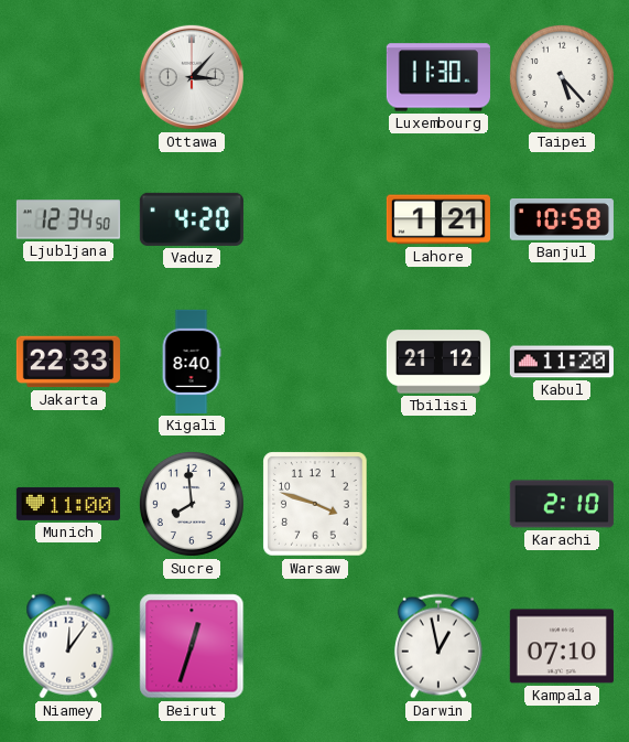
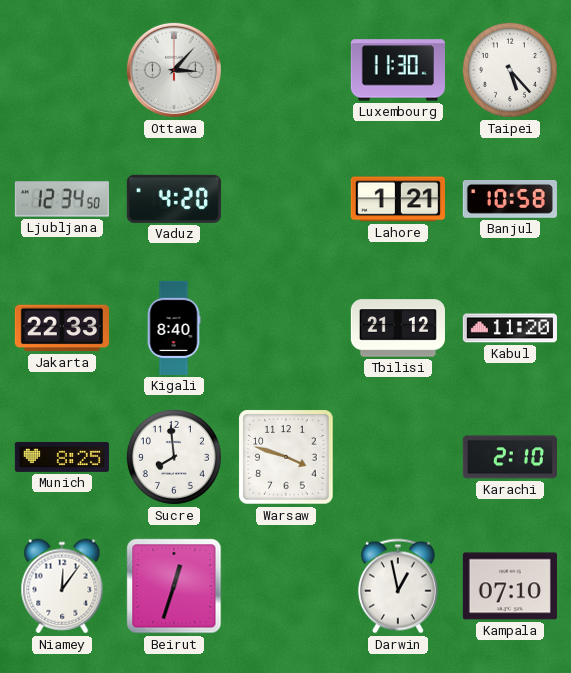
Munich: 11:00 -> 8:25
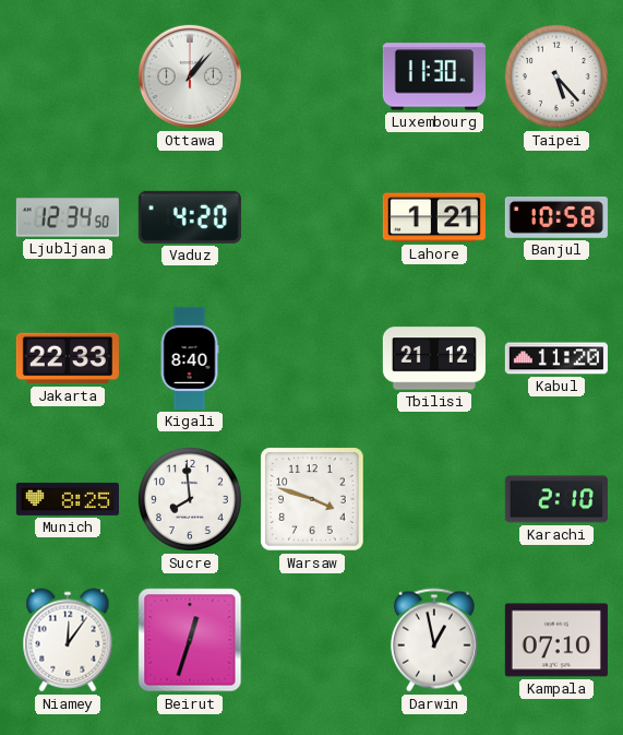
Ottawa: 3:07 -> 1:07
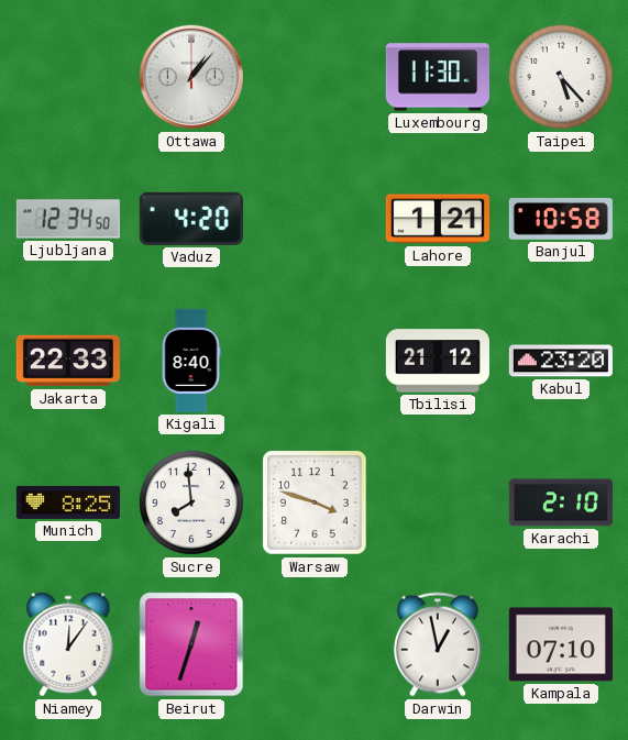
Kabul: 11:20 -> 23:20
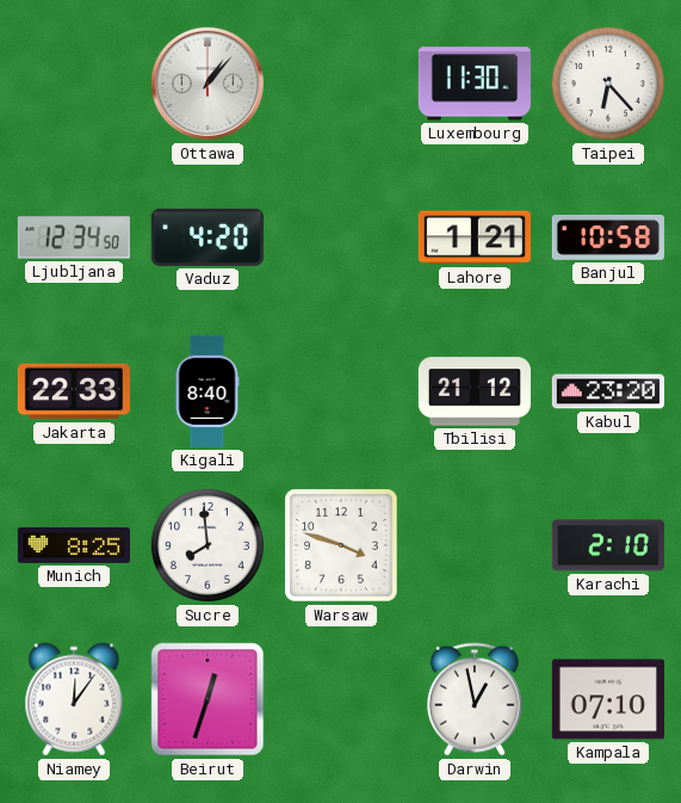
Taipei: 5:23 -> 6:23
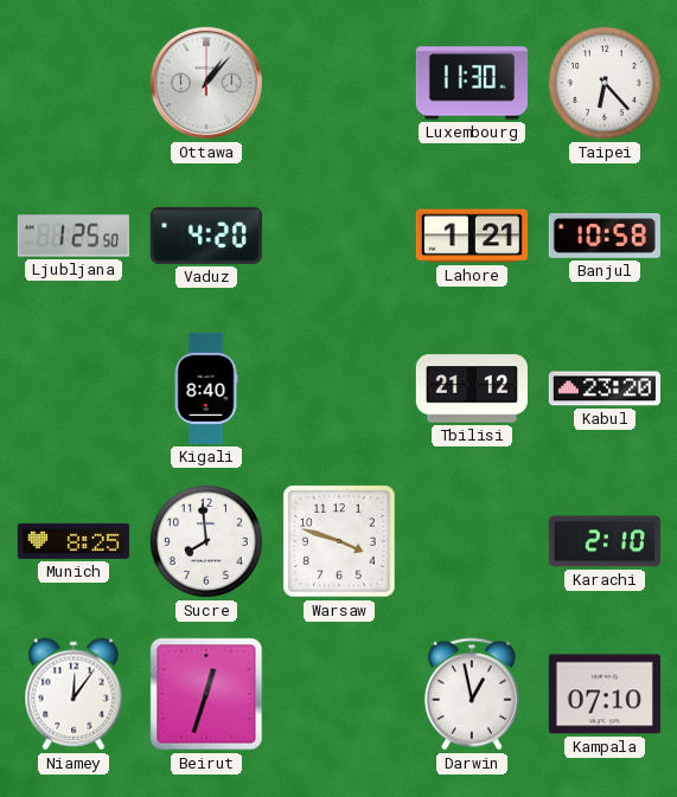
Ljubljana: 12:34 -> 1:25
Jakarta: 22:33 -> none
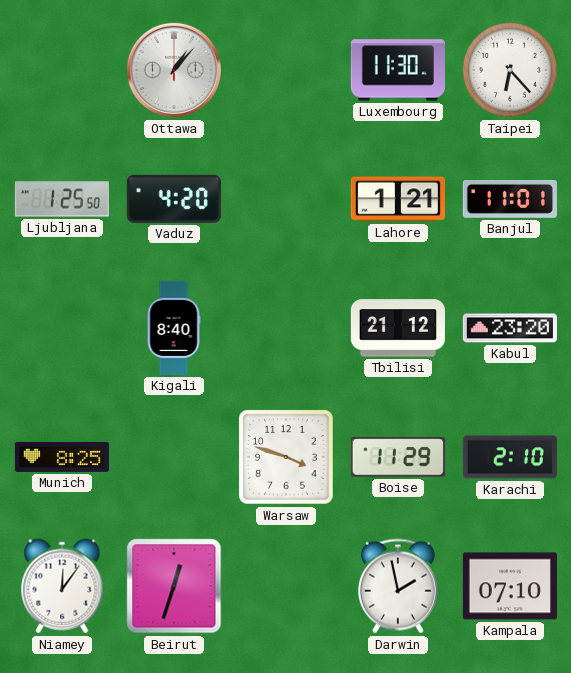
Banjul: 10:58 -> 11:01
Sucre: 7:59 -> none
Boise: none -> 11:29
Darwin: 12:58 -> 1:58
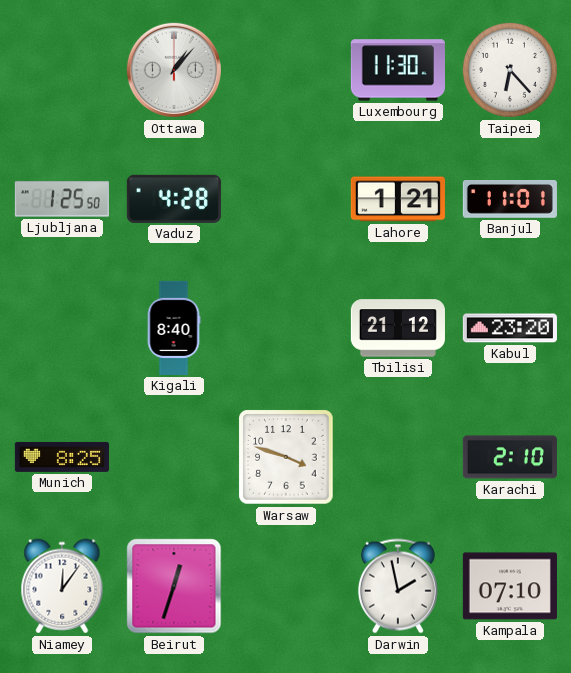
Vaduz: 4:20 -> 4:28
Boise: 11:29 -> none
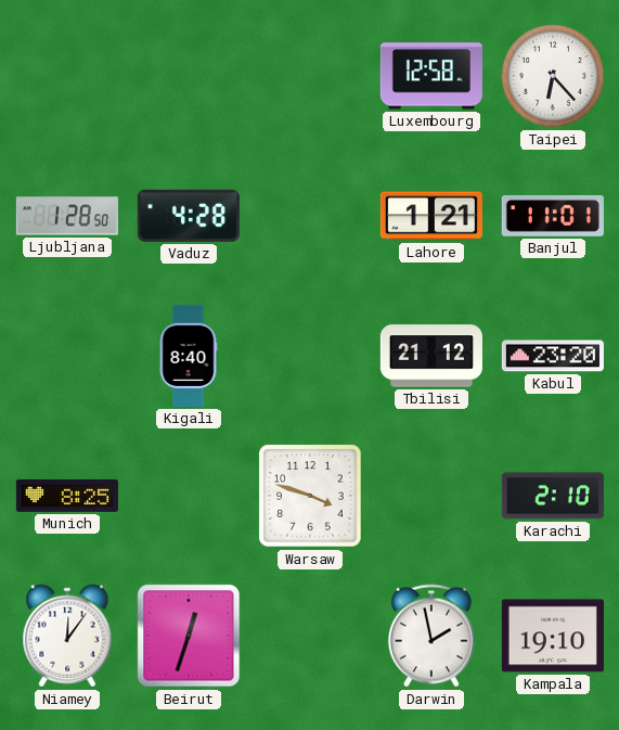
Ottawa: 1:07 -> none
Luxembourg: 11:30 -> 12:58
Ljubljana: 1:25 -> 1:28
Kampala: 07:10 -> 19:10
